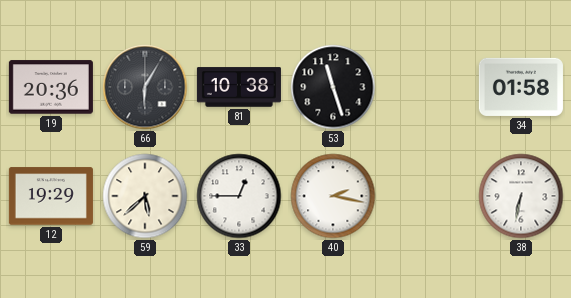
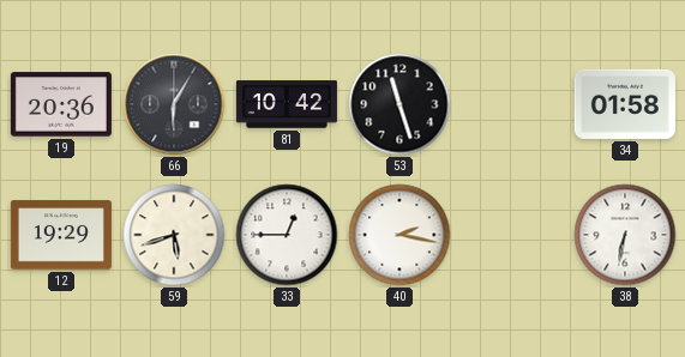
81: 10:38 -> 10:42
59: 5:38 -> 5:42
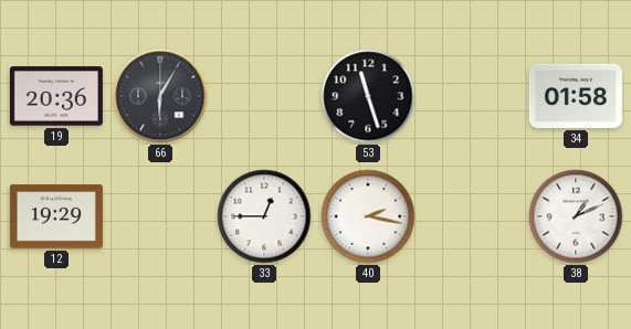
81: 10:42 -> none
59: 5:42 -> none
38: 6:32 -> 1:11
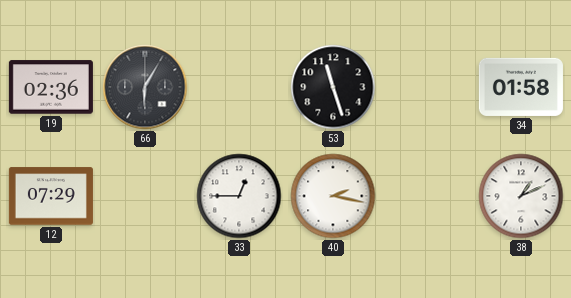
19: 20:36 -> 02:36
12: 19:29 -> 07:29
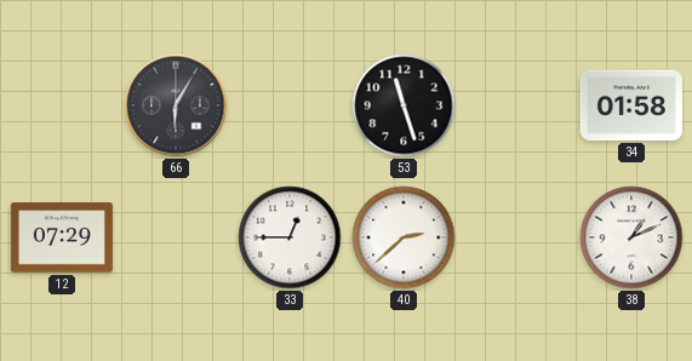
19: 02:36 -> none
40: 2:17 -> 2:38
